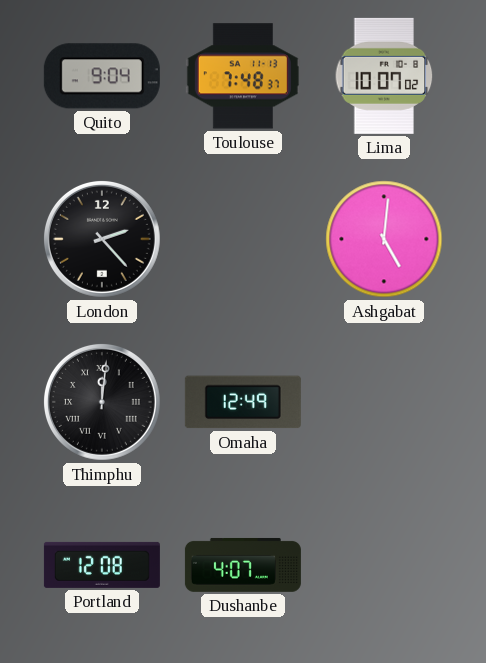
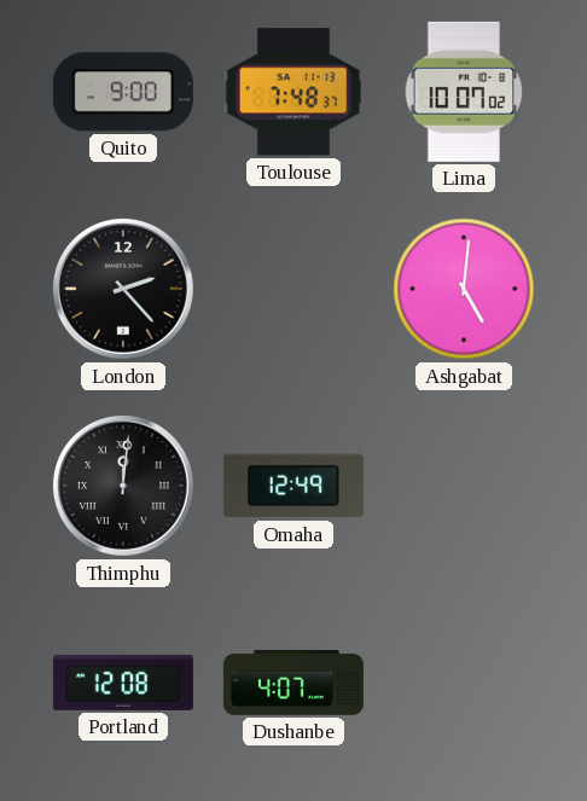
Quito: 9:04 -> 9:00
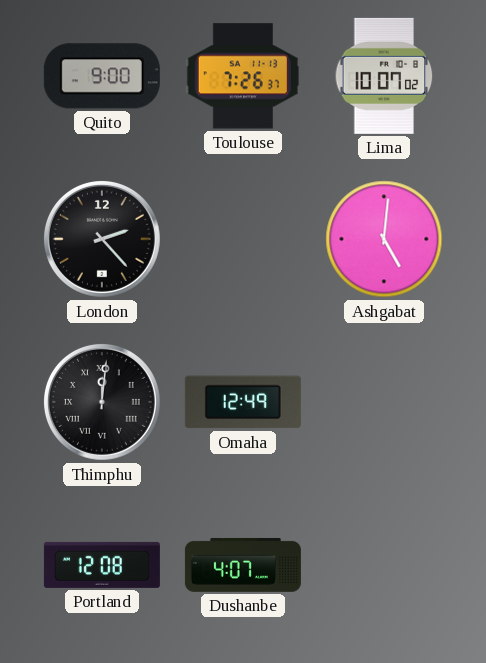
Toulouse: 7:48 -> 7:26
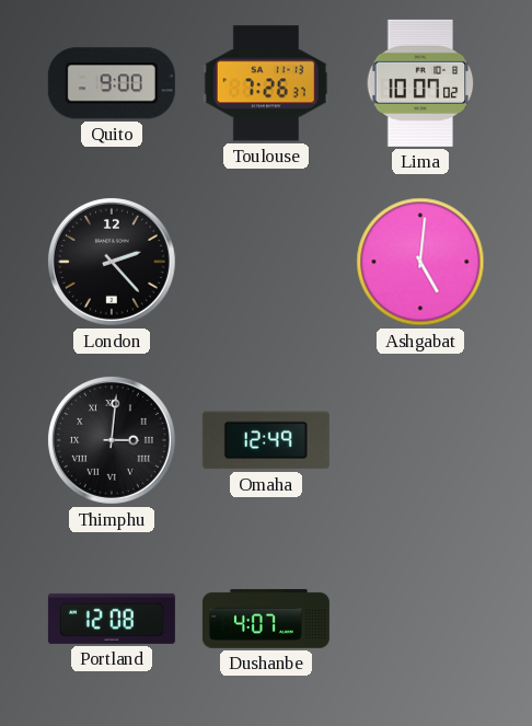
Thimphu: 12:01 -> 3:01
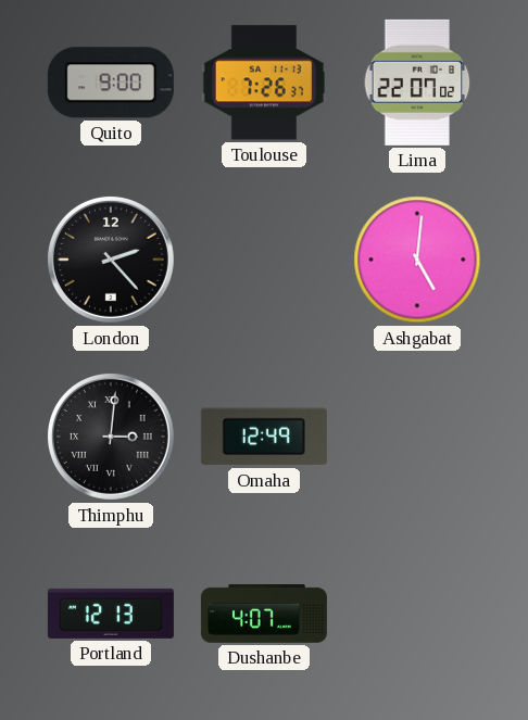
Lima: 10:07 -> 22:07
Portland: 12:08 -> 12:13
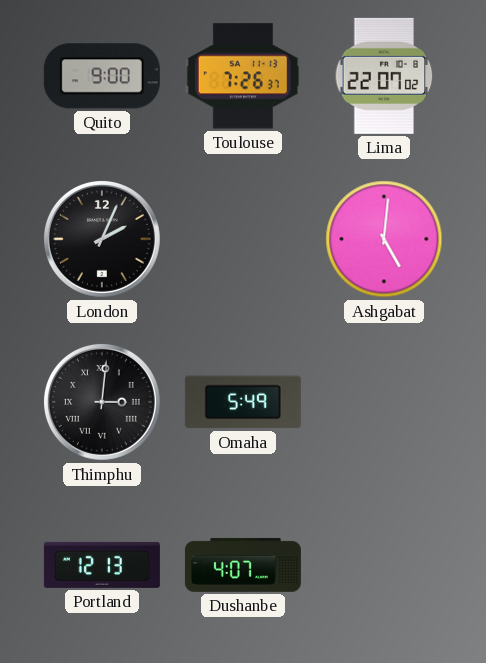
London: 2:23 -> 2:04
Omaha: 12:49 -> 5:49
